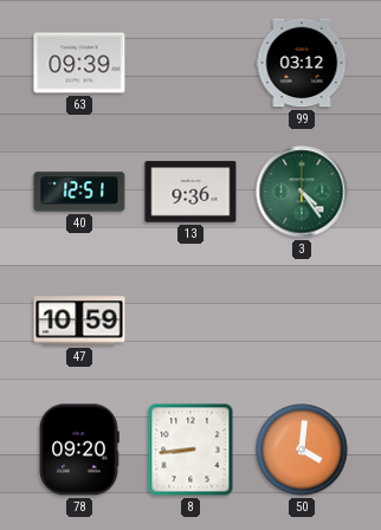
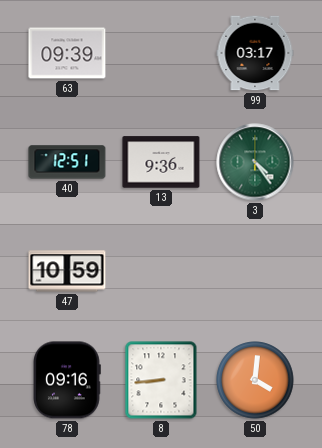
99: 03:12 -> 03:17
78: 09:20 -> 09:16
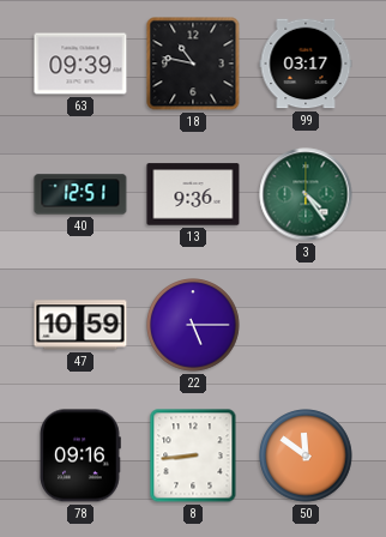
18: none -> 10:47
22: none -> 5:15
50: 4:01 -> 11:51
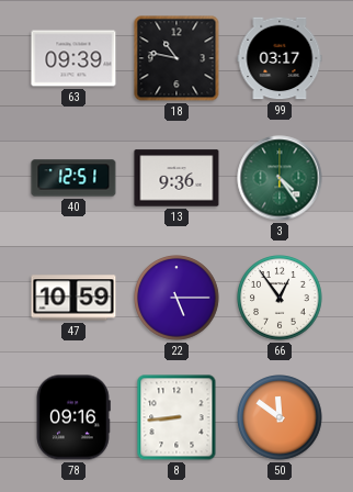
66: none -> 12:54
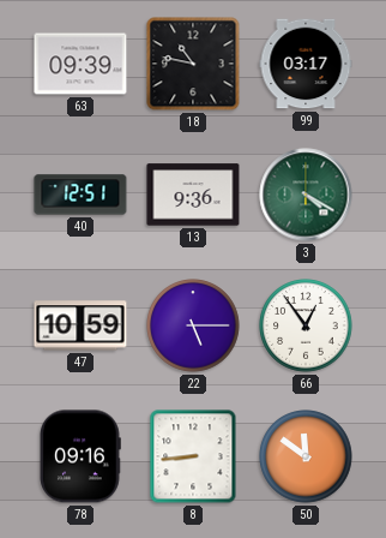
3: 4:24 -> 4:20
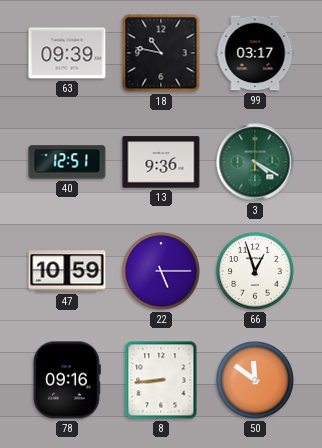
66: 12:54 -> 12:57
